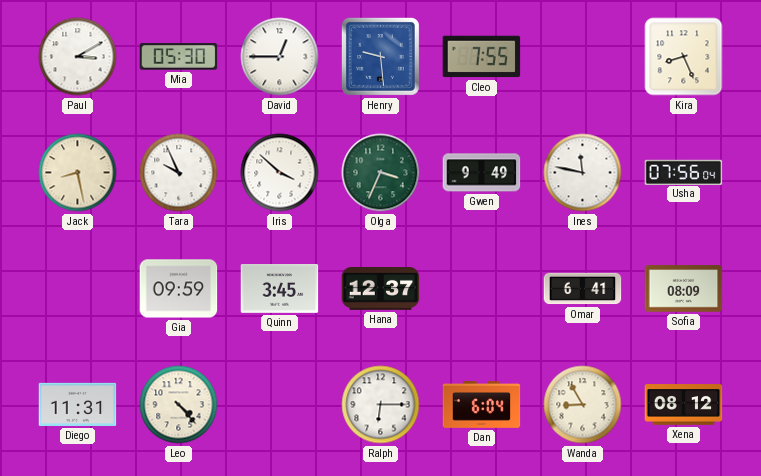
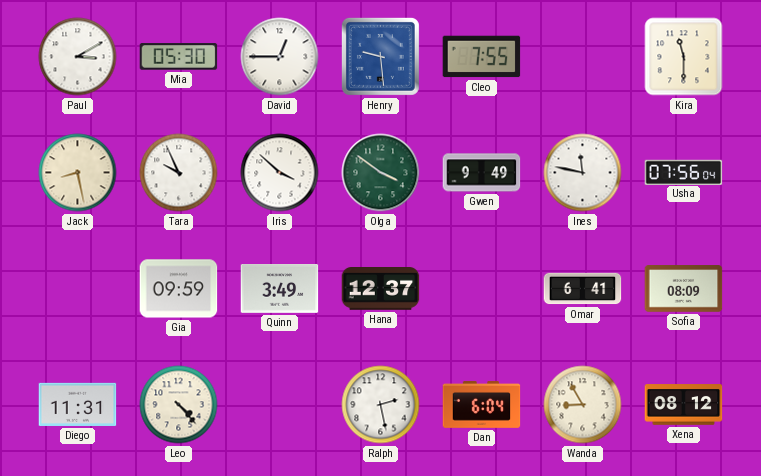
Kira: 8:26 -> 11:30
Olga: 3:34 -> 3:51
Quinn: 3:45 -> 3:49
Ralph: 6:15 -> 2:28
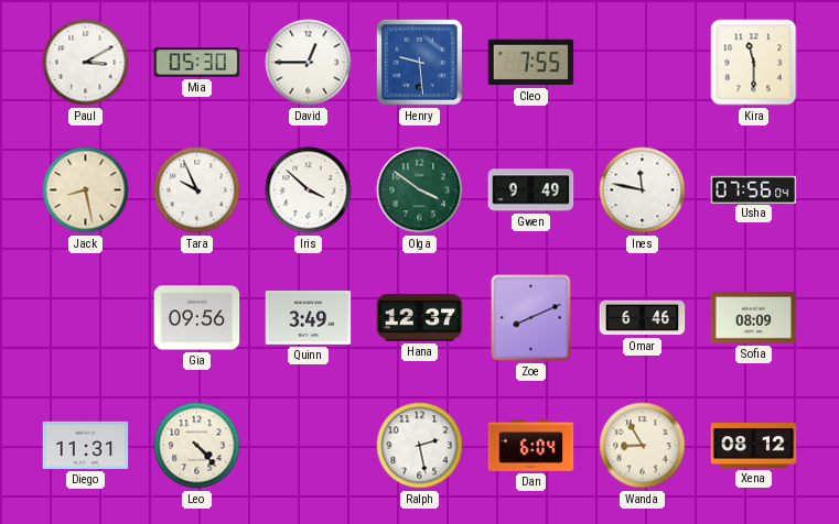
Gia: 09:59 -> 09:56
Zoe: none -> 8:11
Omar: 6:41 -> 6:46
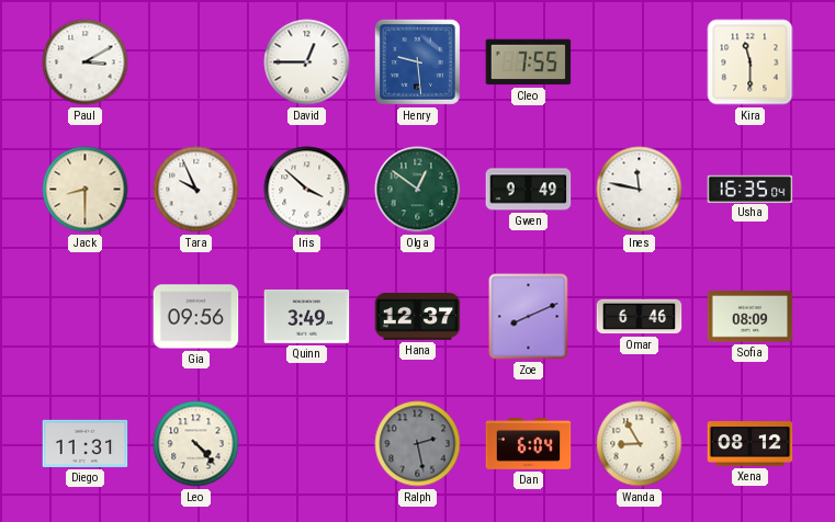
Mia: 05:30 -> none
Jack: 8:28 -> 8:30
Olga: 3:51 -> 12:51
Usha: 07:56 -> 16:35
Ralph dial: white -> grey
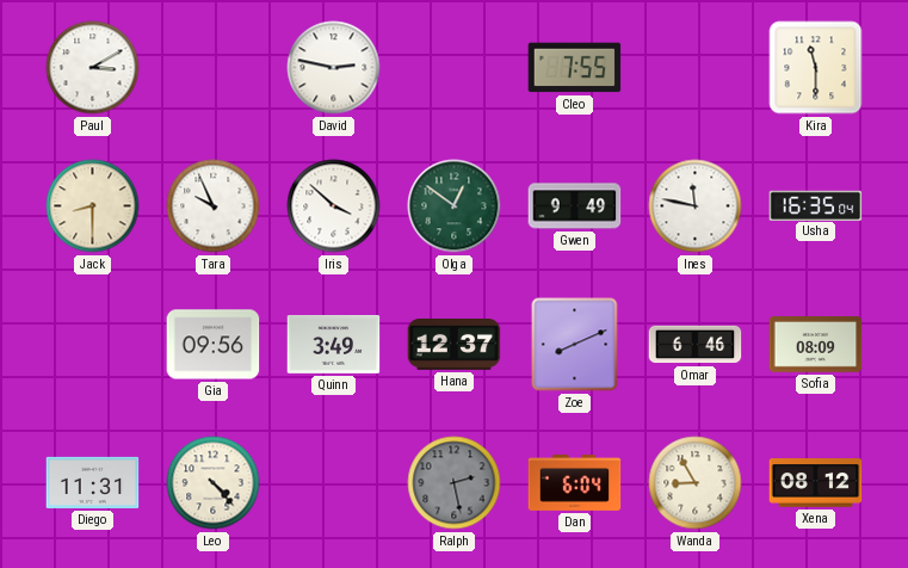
David: 12:45 -> 2:47
Henry: 9:29 -> none
